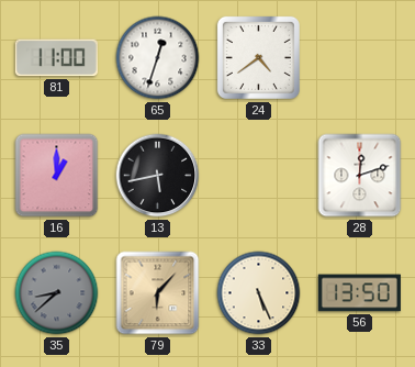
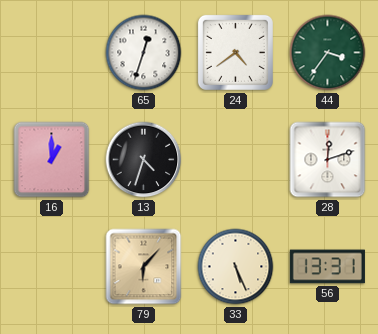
81: 11:00 -> none
44: none -> 3:36
13: 5:43 -> 4:33
35: 8:38 -> none
56: 13:50 -> 13:31
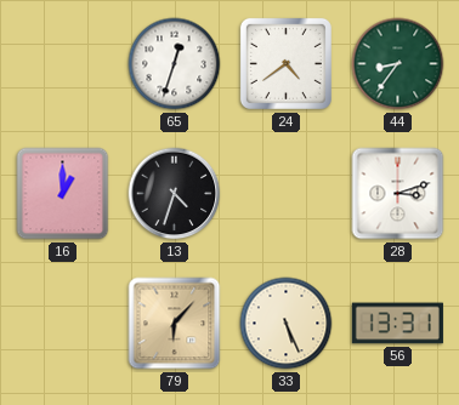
44: 3:36 -> 8:36
28: 12:12 -> 3:12
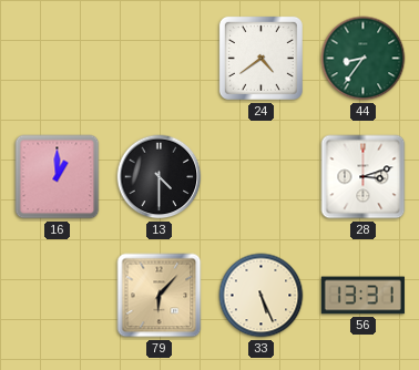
65: 12:33 -> none
13: 4:33 -> 4:30
